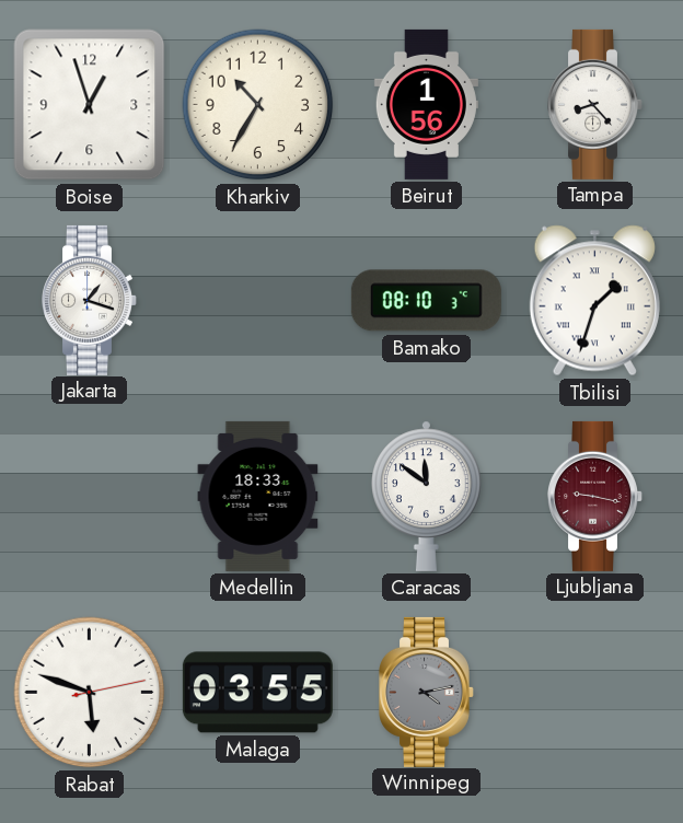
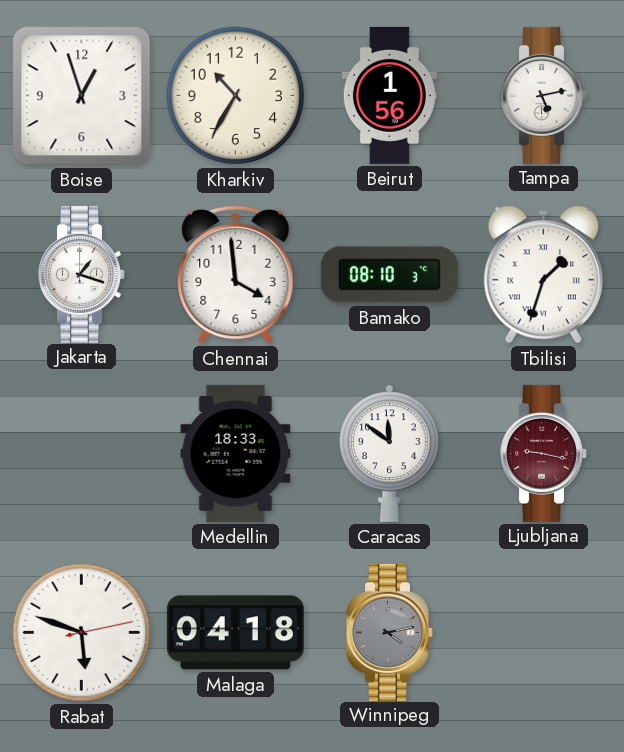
Tampa: 8:23 -> 5:13
Chennai: none -> 3:59
Malaga: 03:55 -> 04:18
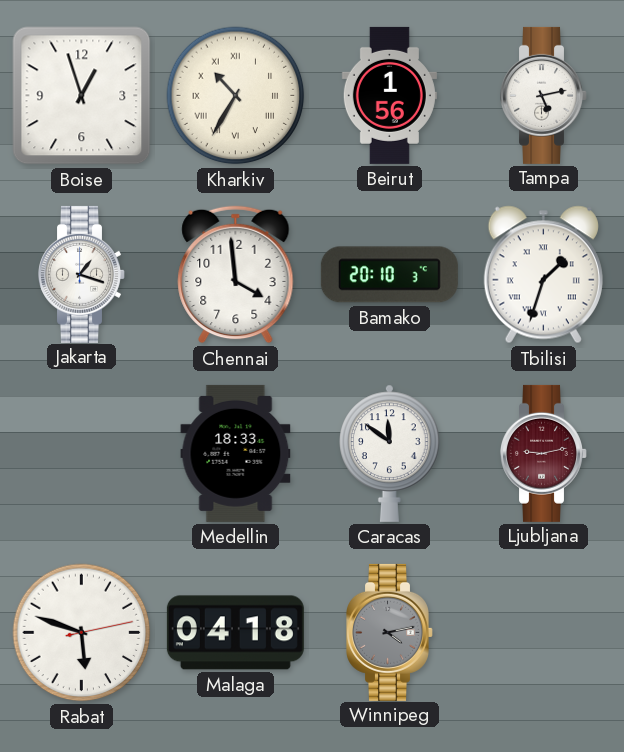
Kharkiv numerals: Arabic -> Roman
Bamako: 08:10 -> 20:10
Ljubljana: 9:17 -> 9:13
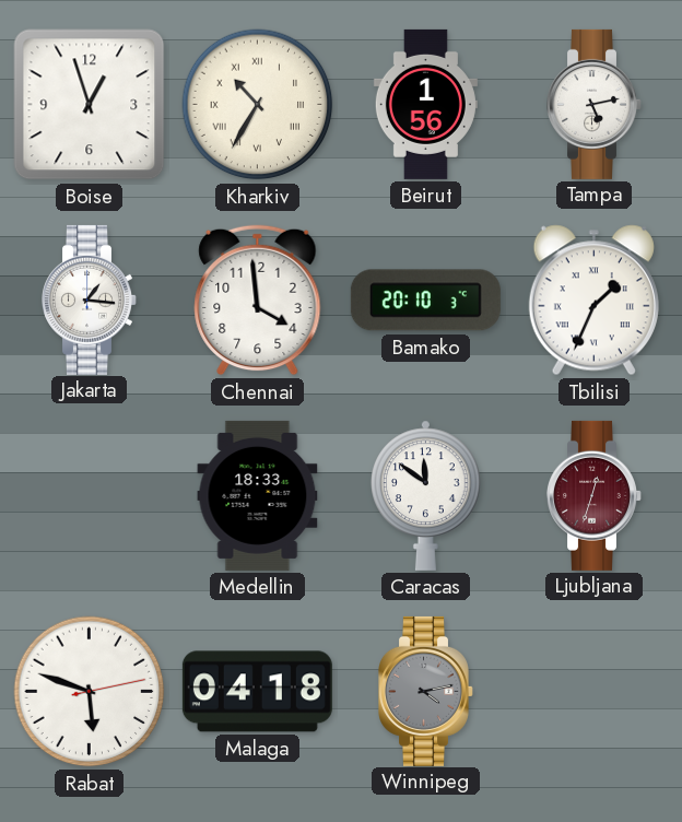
Jakarta: 1:18 -> 1:16
Tbilisi: 1:33 -> 1:34
Ljubljana: 9:13 -> 12:33
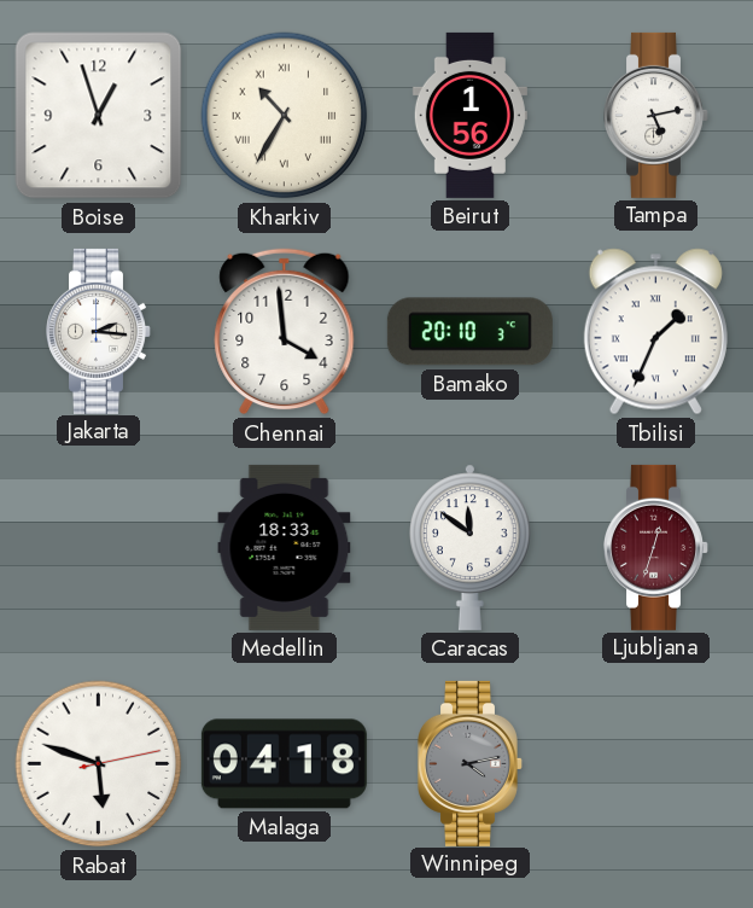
Jakarta: 1:16 -> 2:16
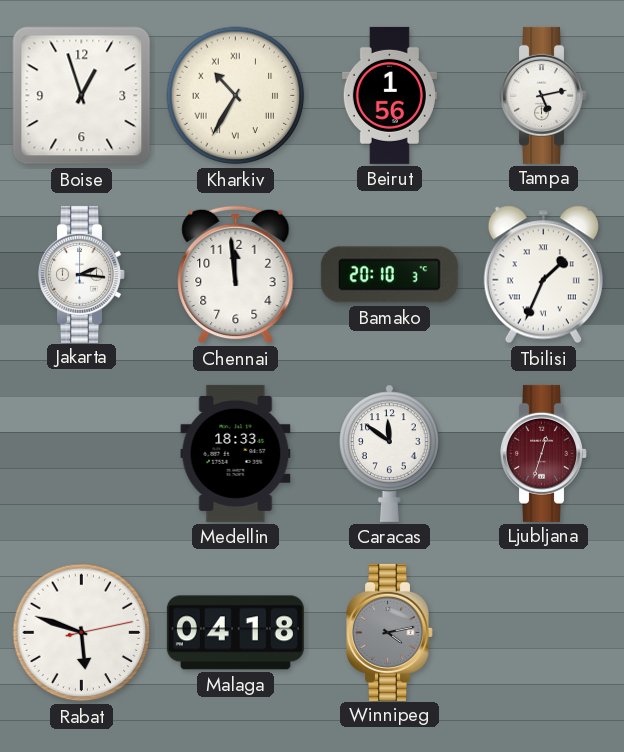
Chennai: 3:59 -> 11:59
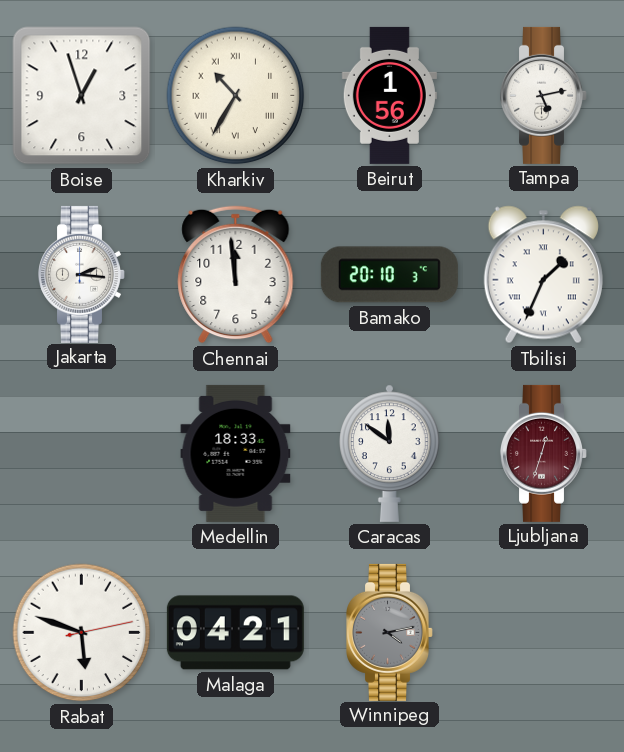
Malaga: 04:18 -> 04:21
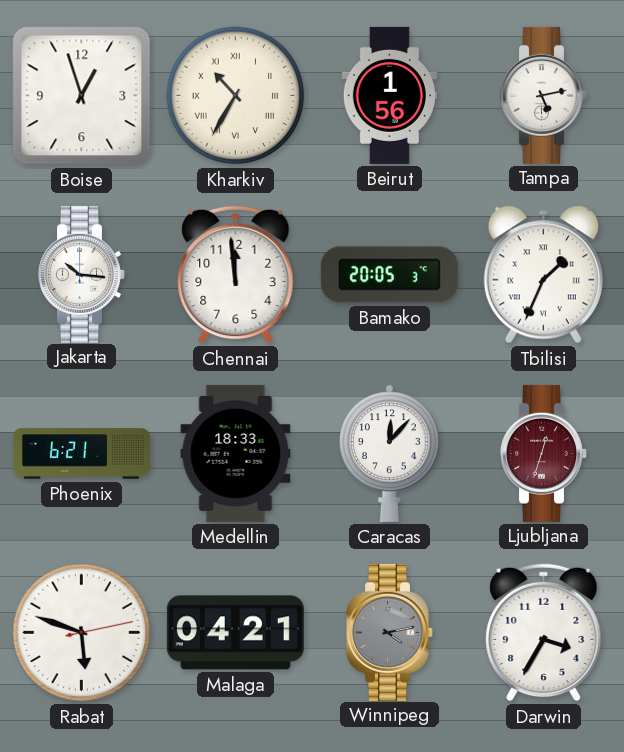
Jakarta: 2:16 -> 10:16
Bamako: 20:10 -> 20:05
Phoenix: none -> 6:21
Caracas: 11:51 -> 12:07
Darwin: none -> 3:35
